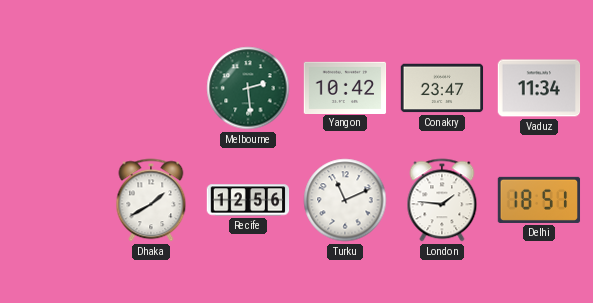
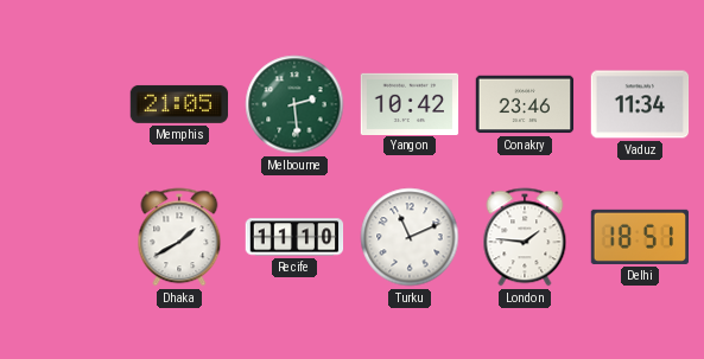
Memphis: none -> 21:05
Conakry: 23:47 -> 23:46
Recife: 12:56 -> 11:10
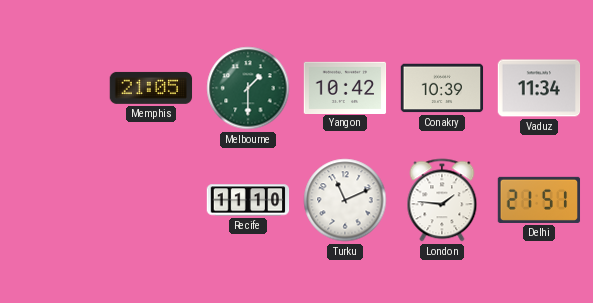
Melbourne: 2:29 -> 1:30
Conakry: 23:46 -> 10:39
Dhaka: 1:40 -> none
Delhi: 18:51 -> 21:51
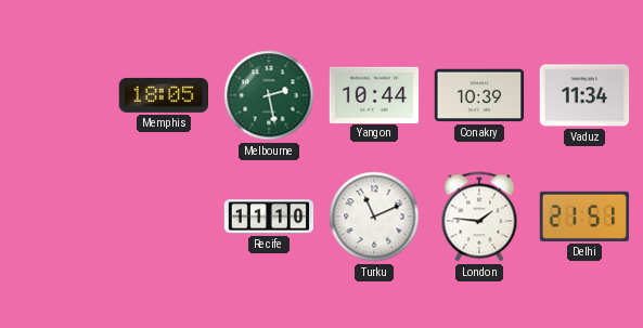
Memphis: 21:05 -> 18:05
Melbourne: 1:30 -> 2:28
Yangon: 10:42 -> 10:44
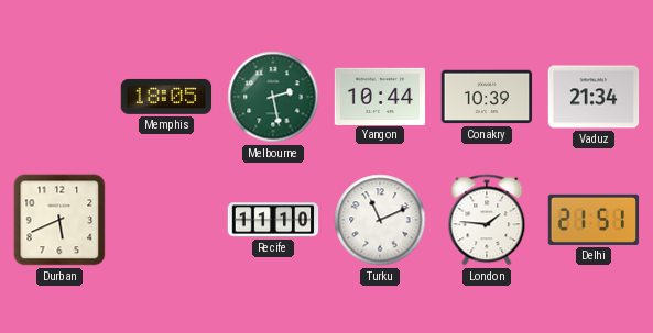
Vaduz: 11:34 -> 21:34
Durban: none -> 5:41
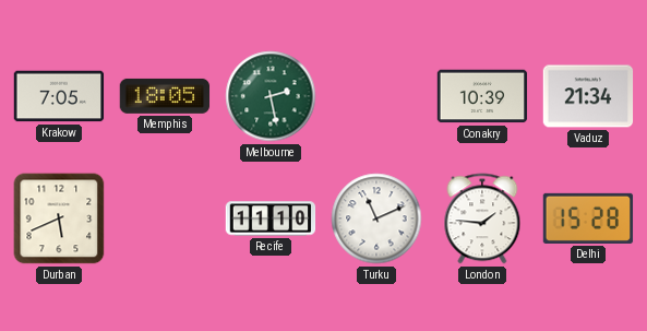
Krakow: none -> 7:05
Yangon: 10:44 -> none
Delhi: 21:51 -> 15:28
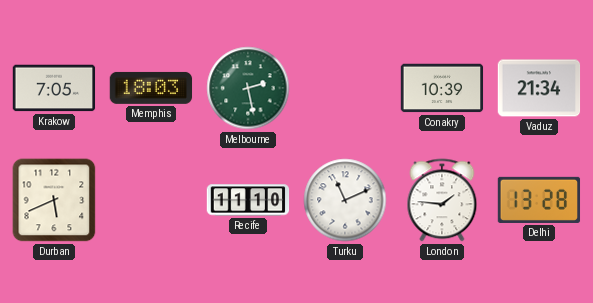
Memphis: 18:05 -> 18:03
Delhi: 15:28 -> 13:28
